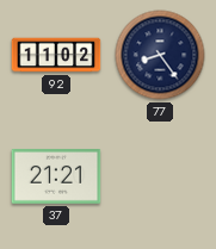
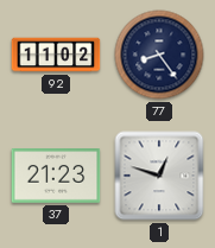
37: 21:21 -> 21:23
1: none -> 12:48
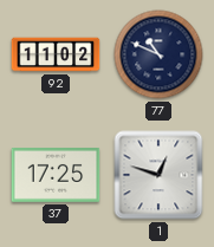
77: 8:24 -> 10:49
37: 21:23 -> 17:25
